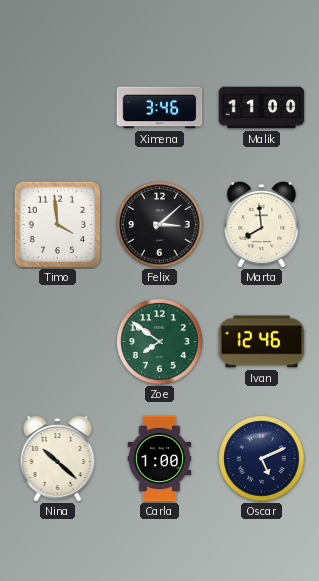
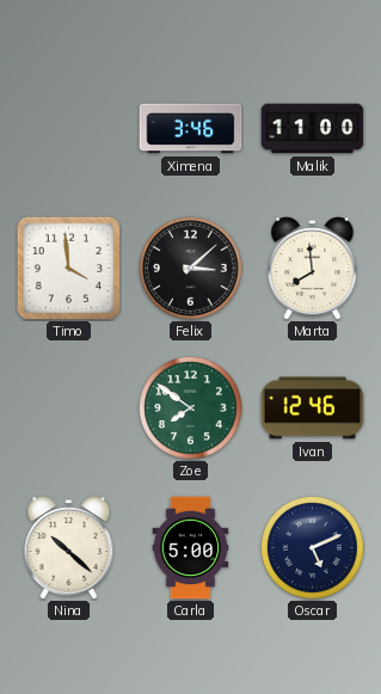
Carla: 1:00 -> 5:00
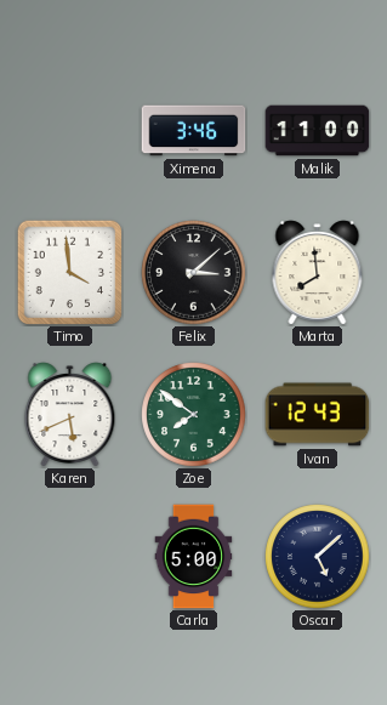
Karen: none -> 5:41
Ivan: 12:46 -> 12:43
Nina: 10:22 -> none
Oscar: 5:11 -> 5:08
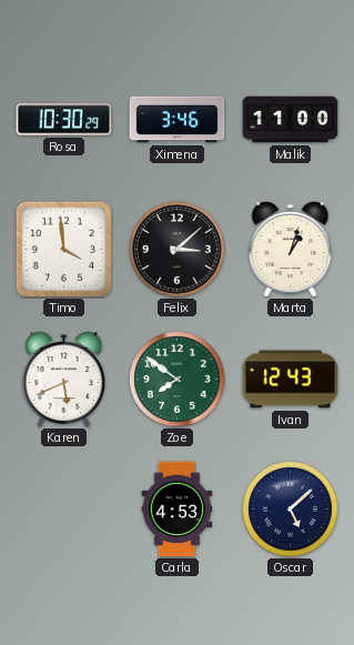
Rosa: none -> 10:30
Marta: 7:59 -> 1:03
Carla: 5:00 -> 4:53
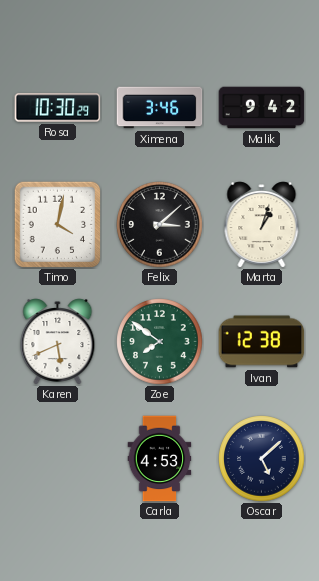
Malik: 11:00 -> 9:42
Timo: 3:59 -> 4:02
Ivan: 12:43 -> 12:38
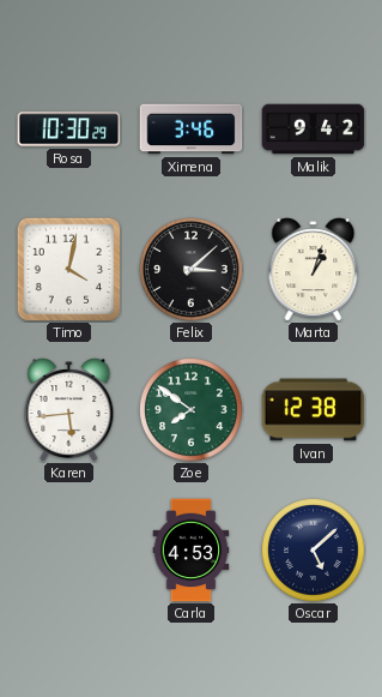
Karen: 5:41 -> 5:44
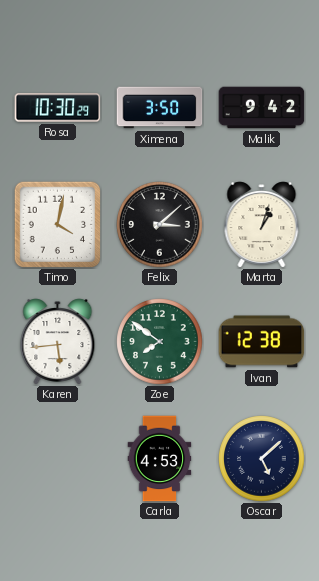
Ximena: 3:46 -> 3:50
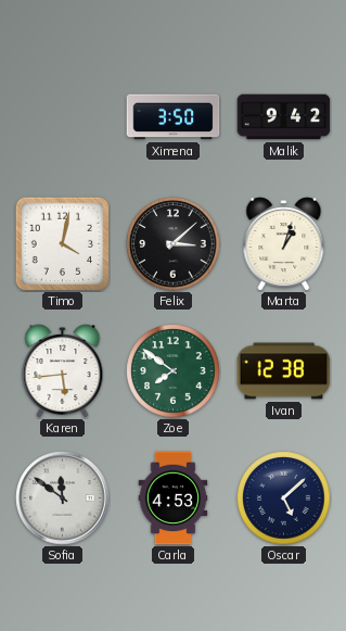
Rosa: 10:30 -> none
Sofia: none -> 11:51
